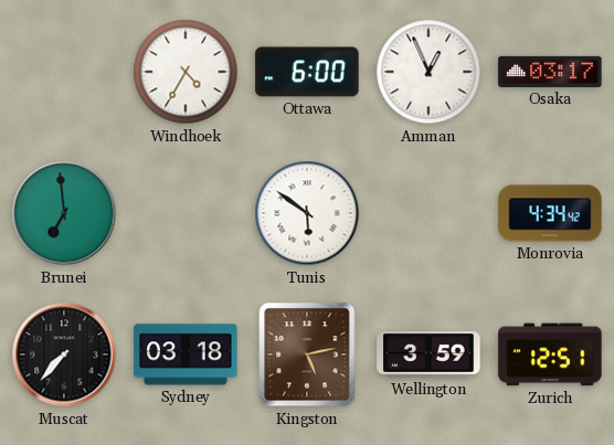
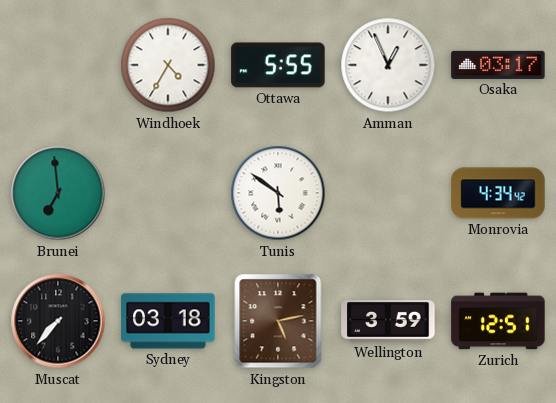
Ottawa: 6:00 -> 5:55
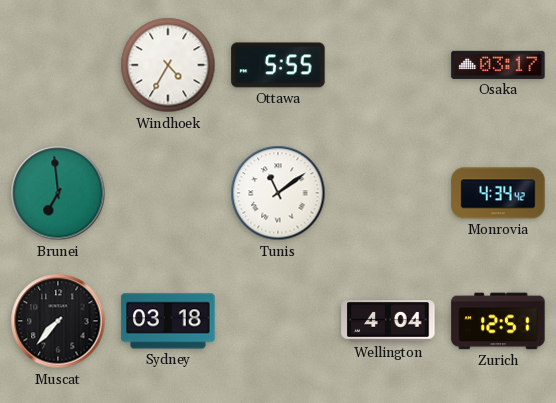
Amman: 12:56 -> none
Tunis: 5:51 -> 11:09
Kingston: 5:13 -> none
Wellington: 3:59 -> 4:04
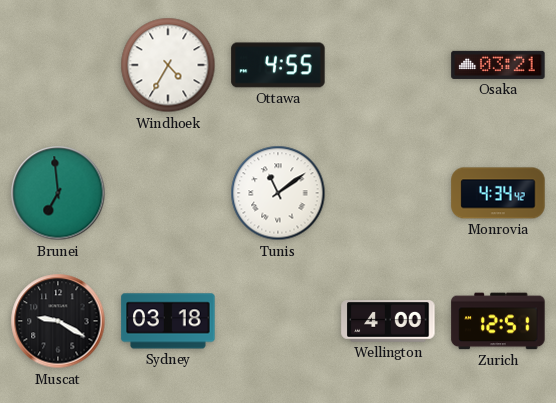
Ottawa: 5:55 -> 4:55
Osaka: 03:17 -> 03:21
Muscat: 7:37 -> 9:20
Wellington: 4:04 -> 4:00
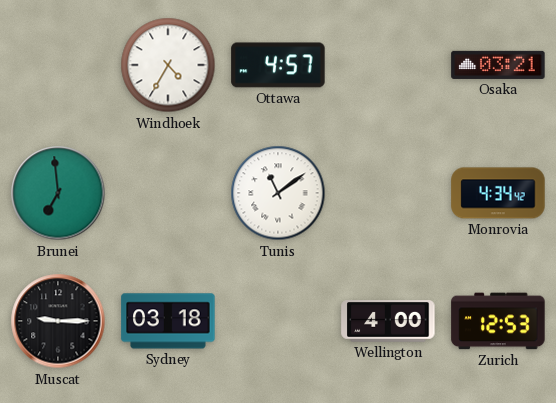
Ottawa: 4:55 -> 4:57
Muscat: 9:20 -> 9:15
Zurich: 12:51 -> 12:53
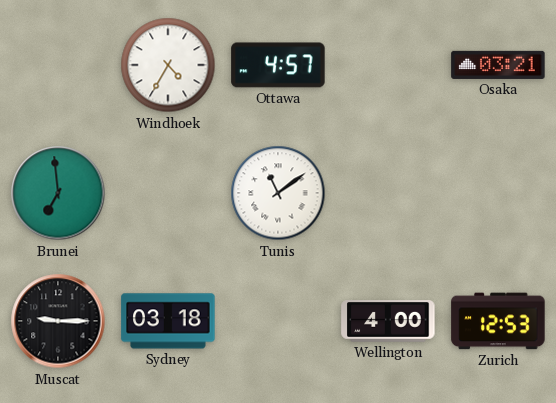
Monrovia: 4:34 -> none
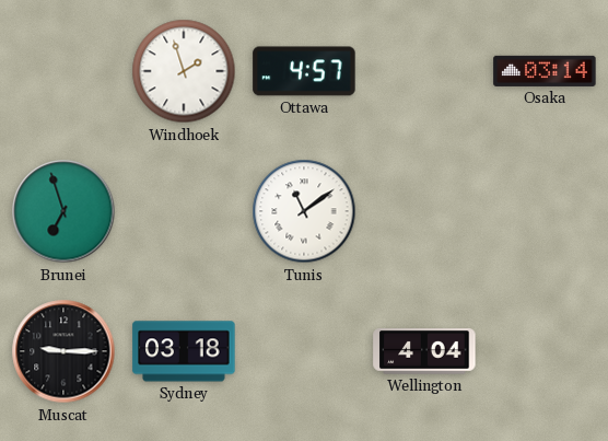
Windhoek: 4:35 -> 1:57
Osaka: 03:21 -> 03:14
Brunei: 6:59 -> 6:57
Wellington: 4:00 -> 4:04
Zurich: 12:53 -> none
